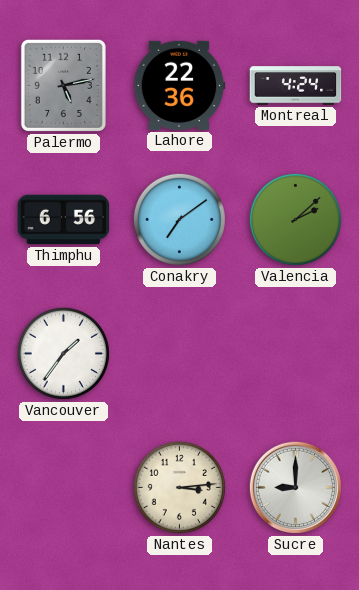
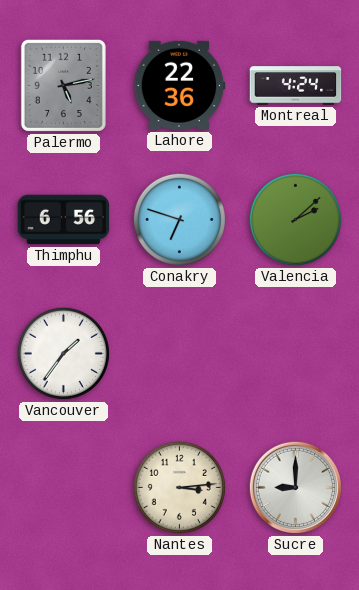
Conakry: 7:09 -> 6:48
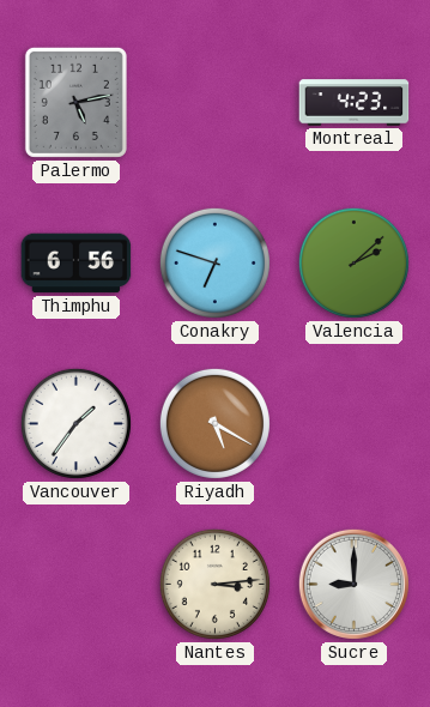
Lahore: 22:36 -> none
Montreal: 4:24 -> 4:23
Riyadh: none -> 5:20
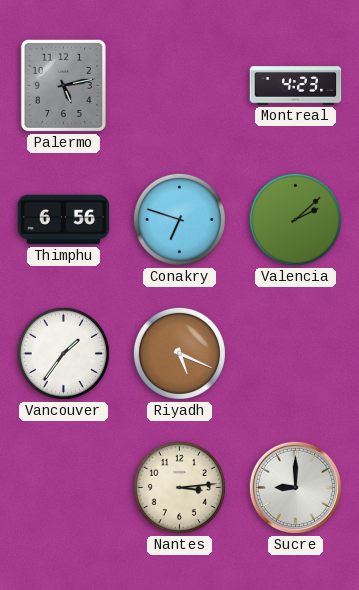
Riyadh: 5:20 -> 5:19
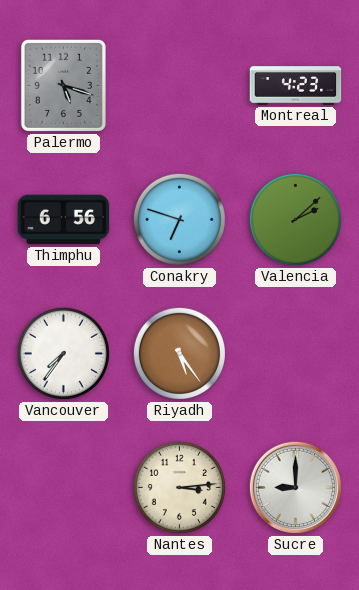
Palermo: 5:13 -> 5:18
Vancouver: 1:36 -> 7:36
Riyadh: 5:19 -> 5:24
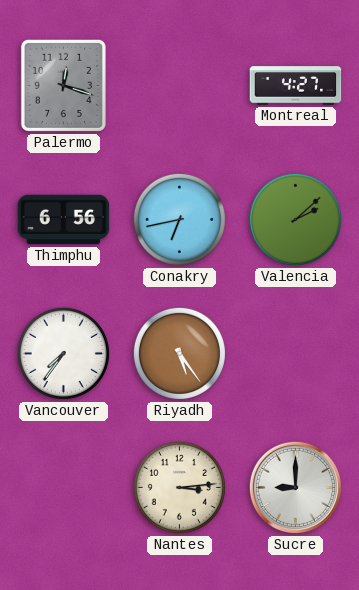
Palermo: 5:18 -> 12:18
Montreal: 4:23 -> 4:27
Conakry: 6:48 -> 6:43
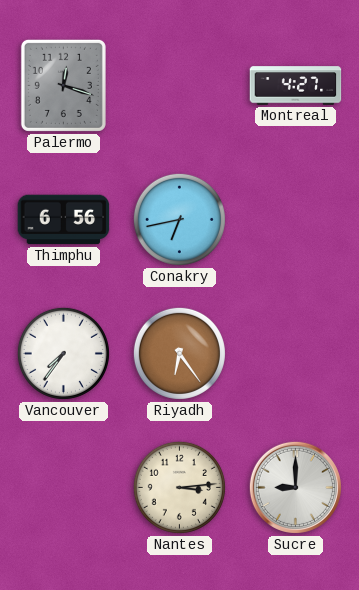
Valencia: 2:08 -> none
Riyadh: 5:24 -> 6:24
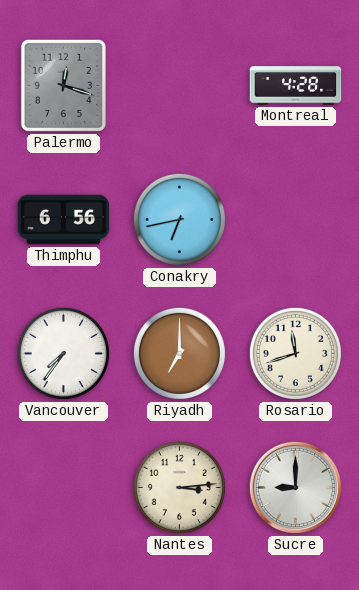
Montreal: 4:27 -> 4:28
Riyadh: 6:24 -> 7:00
Rosario: none -> 11:42
